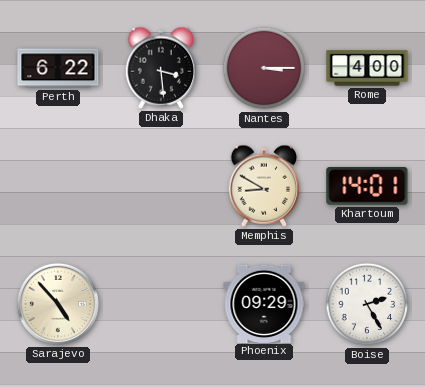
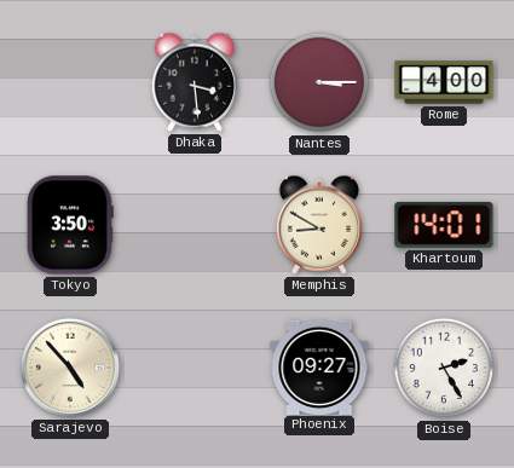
Perth: 6:22 -> none
Tokyo: none -> 3:50
Phoenix: 09:29 -> 09:27
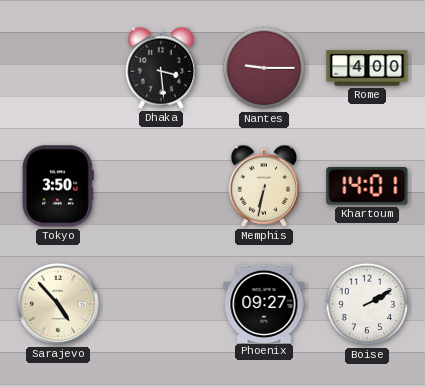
Nantes: 3:15 -> 9:15
Memphis: 8:50 -> 6:32
Boise: 2:25 -> 2:10
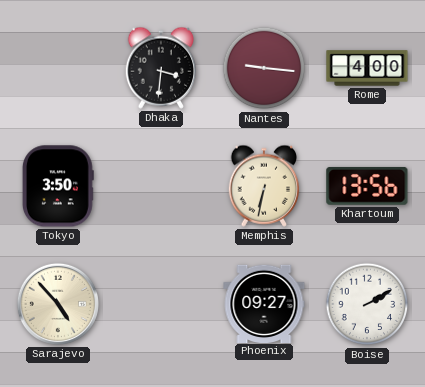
Dhaka: 3:29 -> 3:31
Nantes: 9:15 -> 9:16
Khartoum: 14:01 -> 13:56
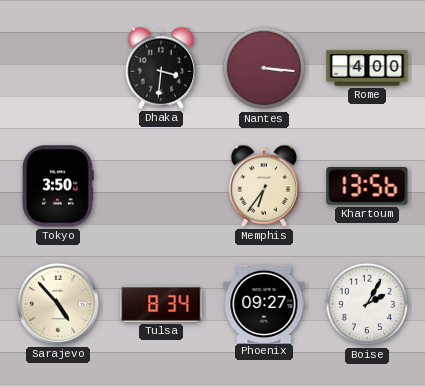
Nantes: 9:16 -> 3:16
Memphis: 6:32 -> 6:36
Tulsa: none -> 8:34
Boise: 2:10 -> 2:05
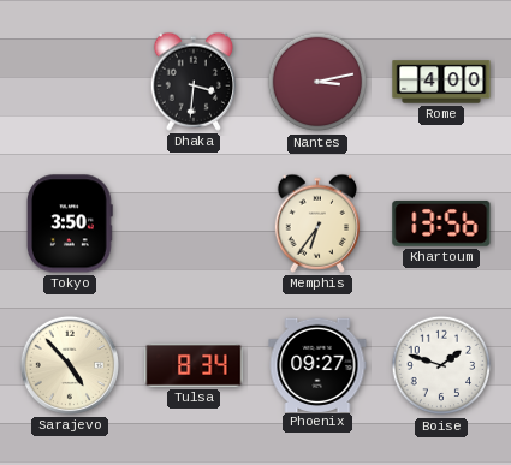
Nantes: 3:16 -> 3:13
Boise: 2:05 -> 1:48
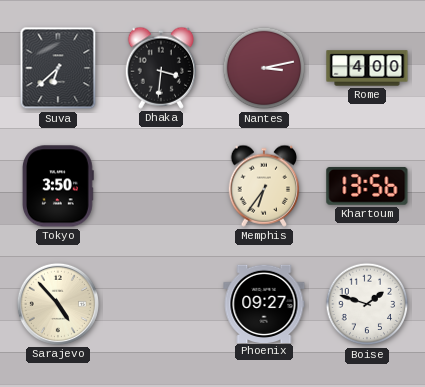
Suva: none -> 6:38
Tulsa: 8:34 -> none
